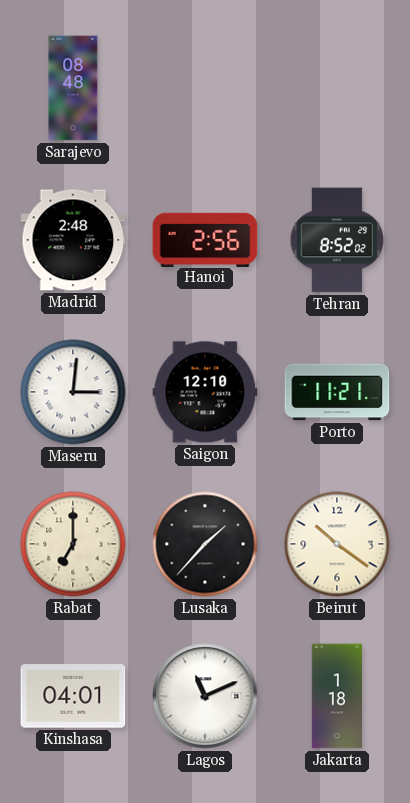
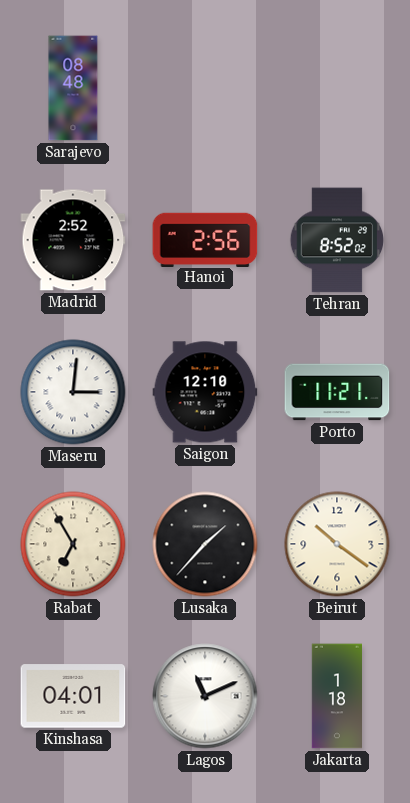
Madrid: 2:48 -> 2:52
Rabat: 7:00 -> 6:55
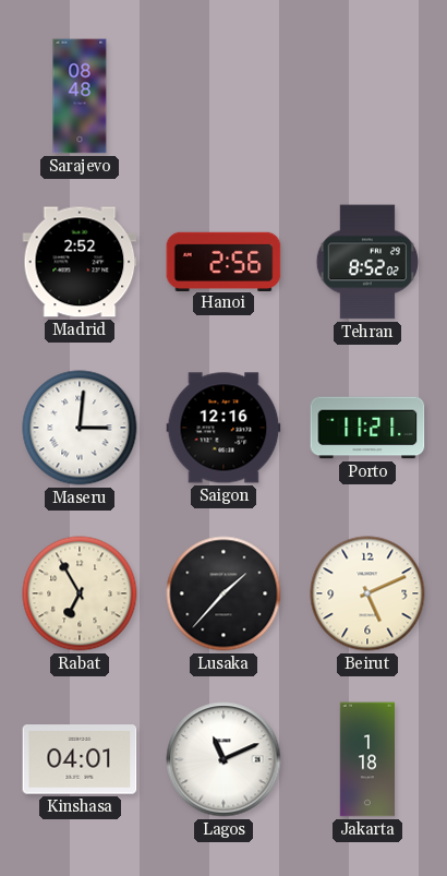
Saigon: 12:10 -> 12:16
Beirut: 10:21 -> 5:11
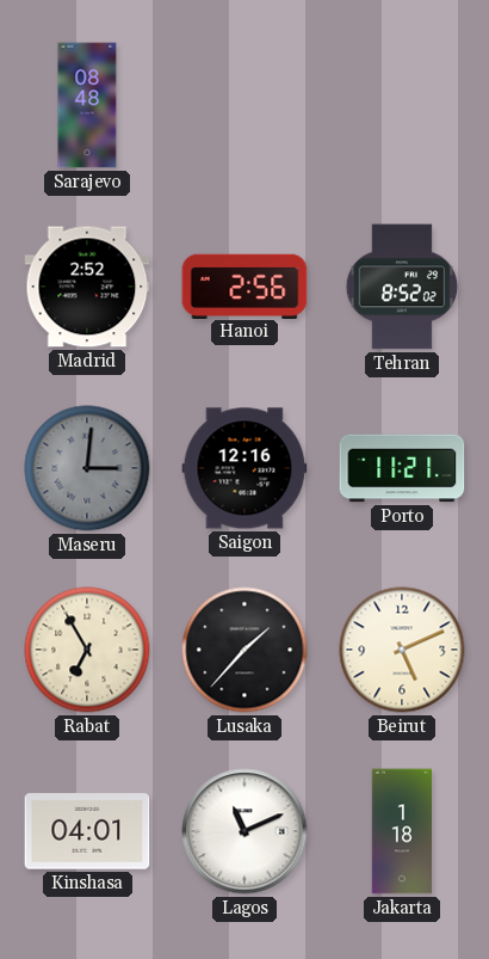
Maseru dial: white -> grey
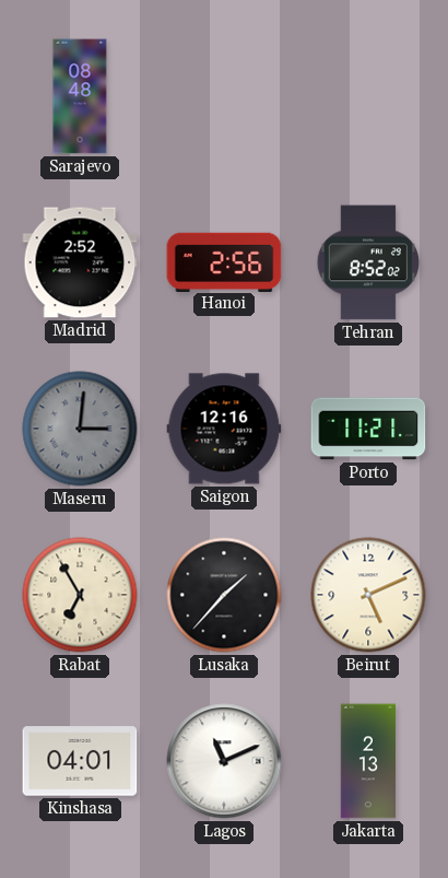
Jakarta: 1:18 -> 2:13
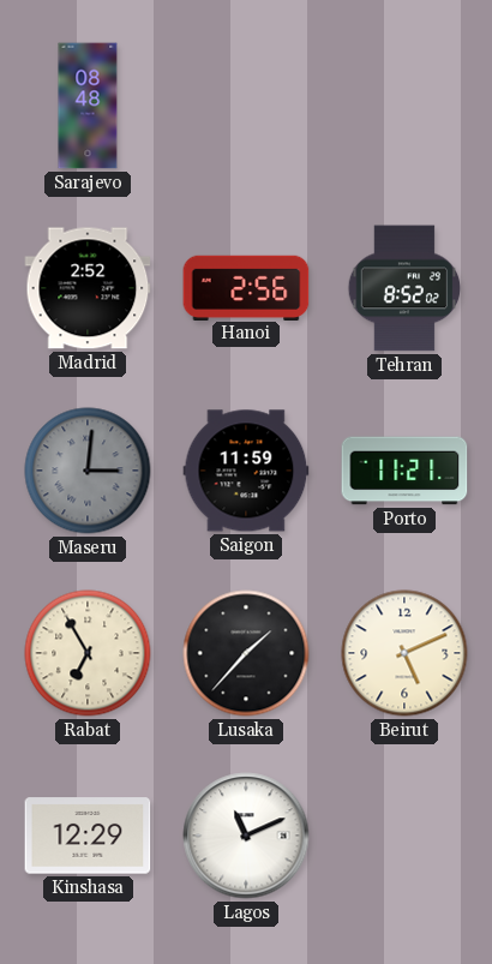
Saigon: 12:16 -> 11:59
Kinshasa: 04:01 -> 12:29
Jakarta: 2:13 -> none
